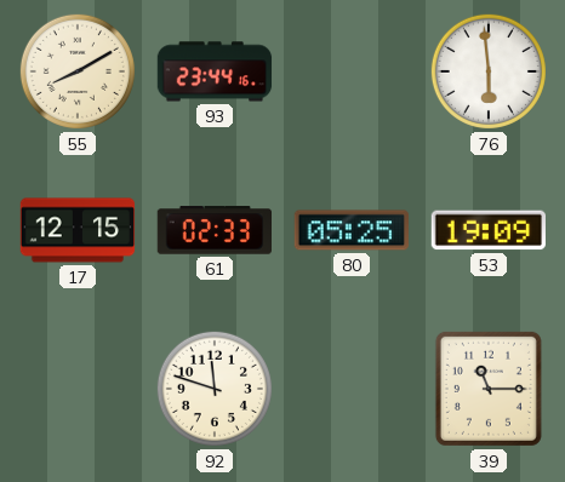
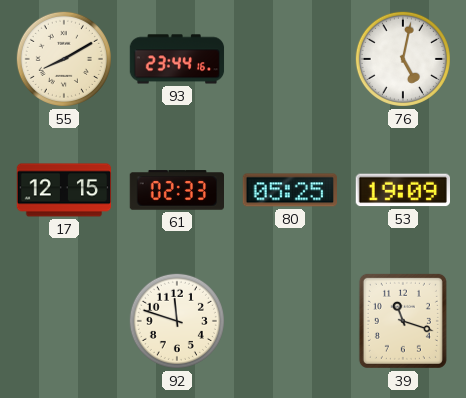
76: 5:59 -> 5:02
39: 11:15 -> 11:18
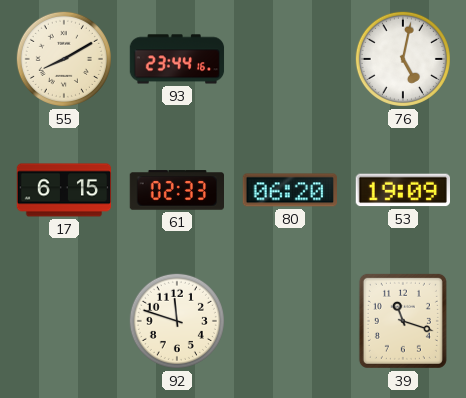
17: 12:15 -> 6:15
80: 05:25 -> 06:20
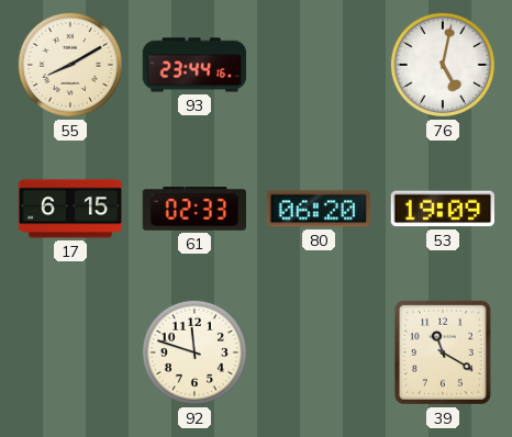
39: 11:18 -> 11:20
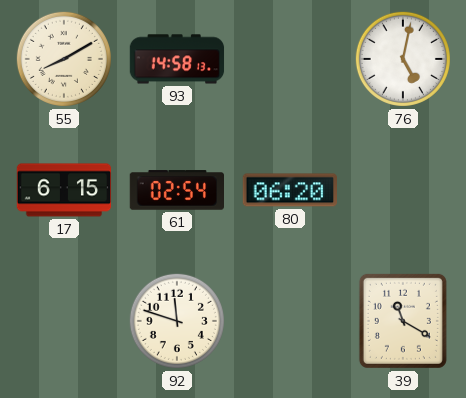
93: 23:44 -> 14:58
61: 02:33 -> 02:54
53: 19:09 -> none
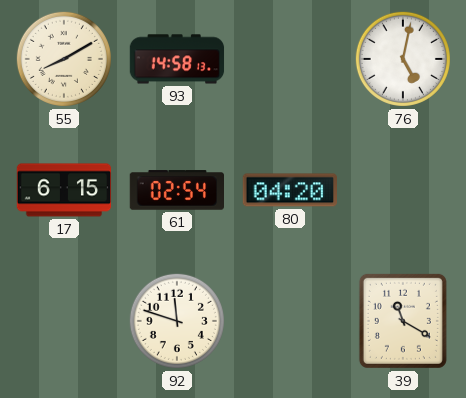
80: 06:20 -> 04:20
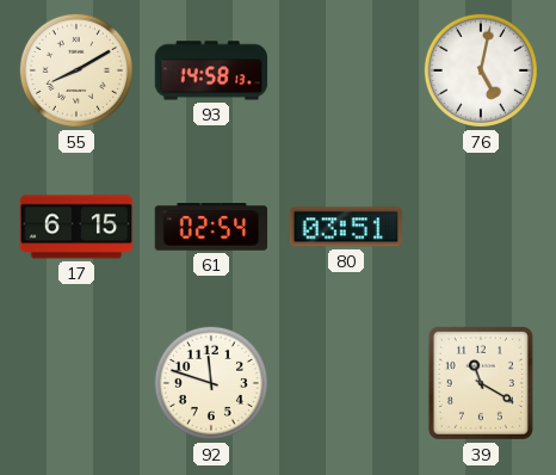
80: 04:20 -> 03:51
